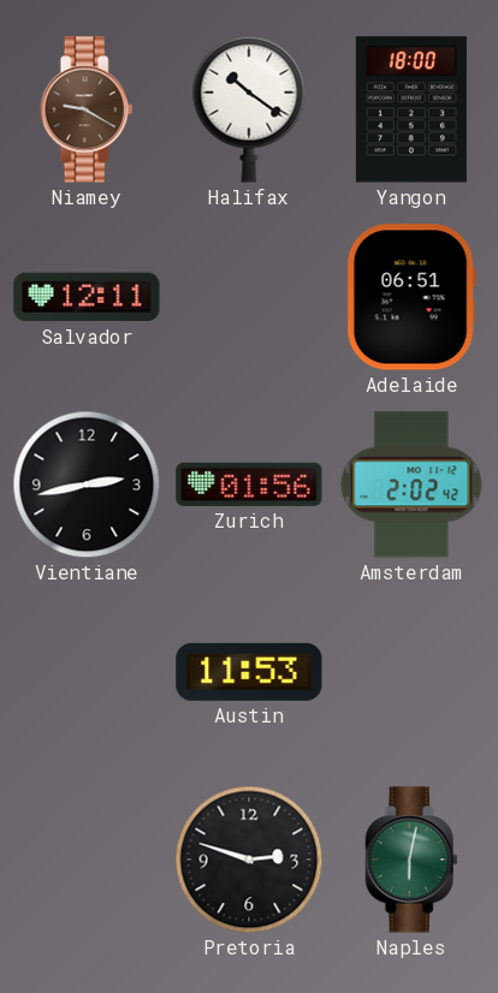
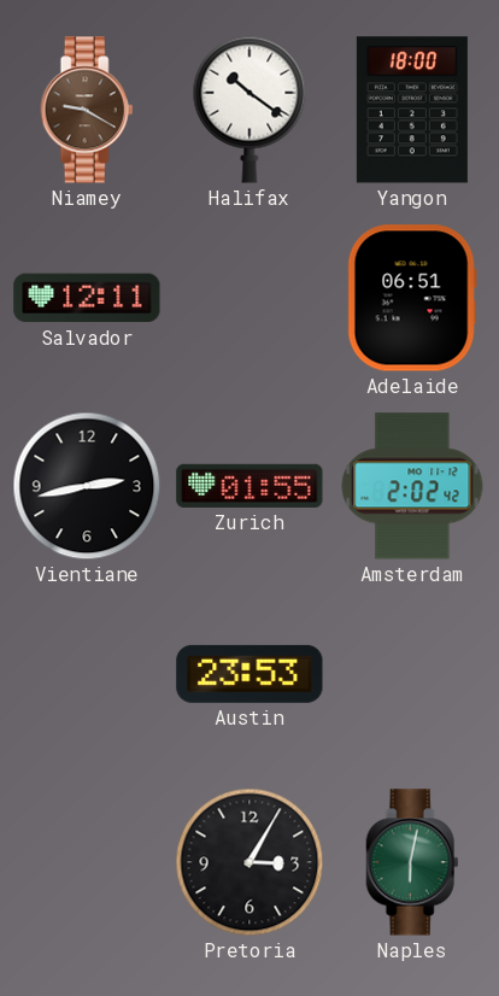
Zurich: 01:56 -> 01:55
Austin: 11:53 -> 23:53
Pretoria: 2:48 -> 3:05
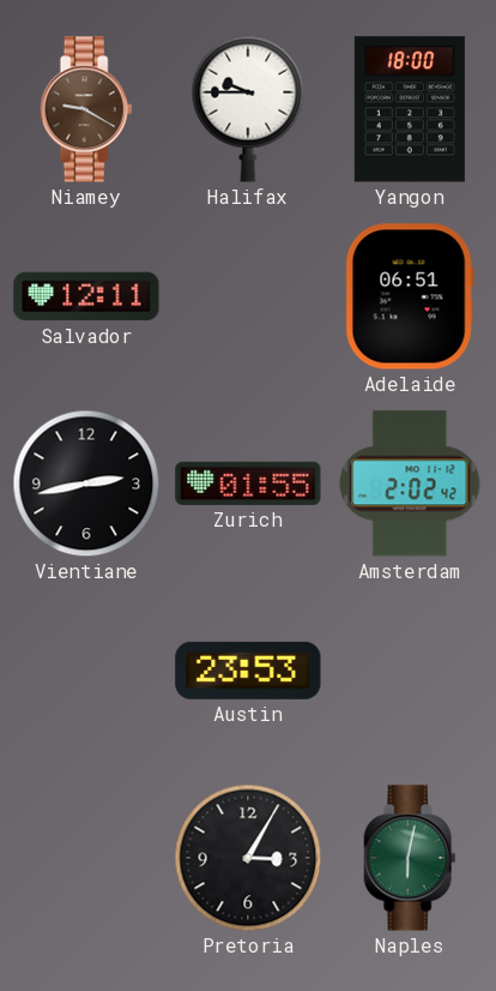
Halifax: 10:21 -> 9:45
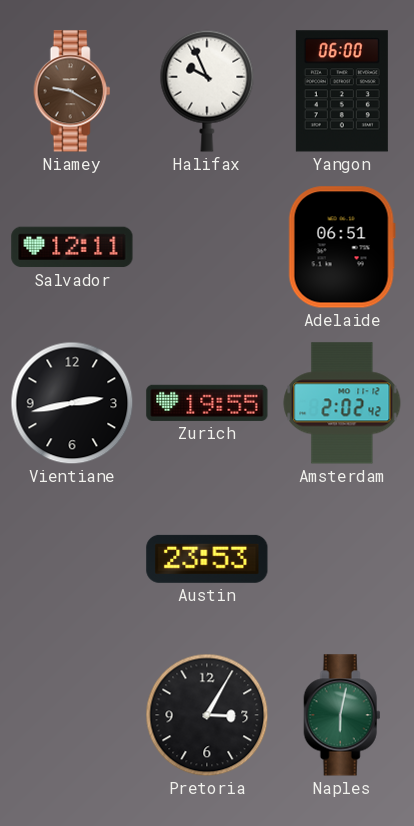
Halifax: 9:45 -> 9:56
Yangon: 18:00 -> 06:00
Zurich: 01:55 -> 19:55
